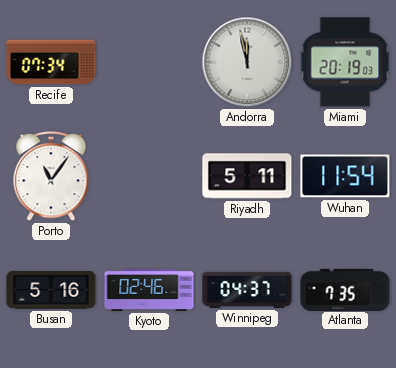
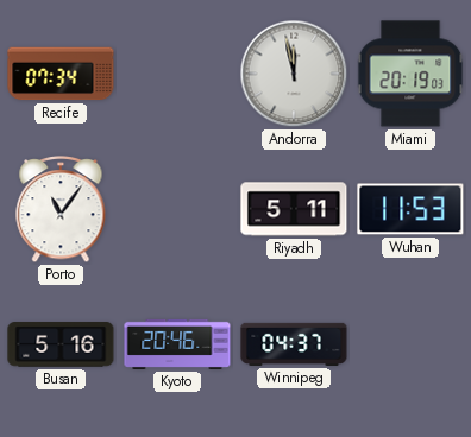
Wuhan: 11:54 -> 11:53
Kyoto: 02:46 -> 20:46
Atlanta: 7:35 -> none
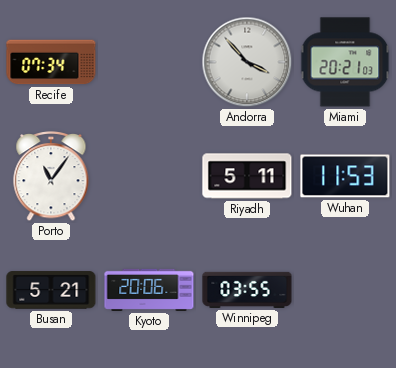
Andorra: 11:58 -> 3:53
Miami: 20:19 -> 20:21
Busan: 5:16 -> 5:21
Kyoto: 20:46 -> 20:06
Winnipeg: 04:37 -> 03:55
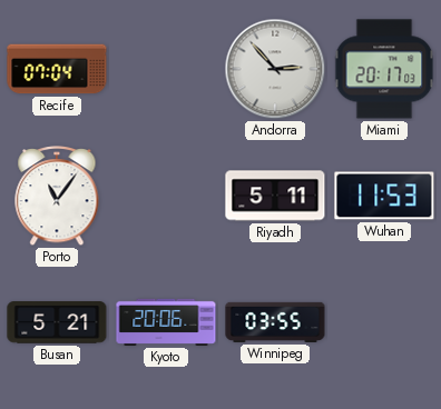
Recife: 07:34 -> 07:04
Andorra: 3:53 -> 2:53
Miami: 20:21 -> 20:17
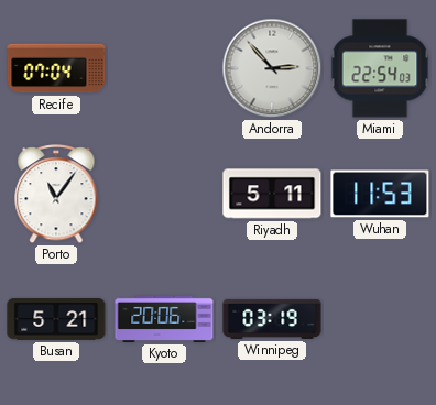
Miami: 20:17 -> 22:54
Winnipeg: 03:55 -> 03:19
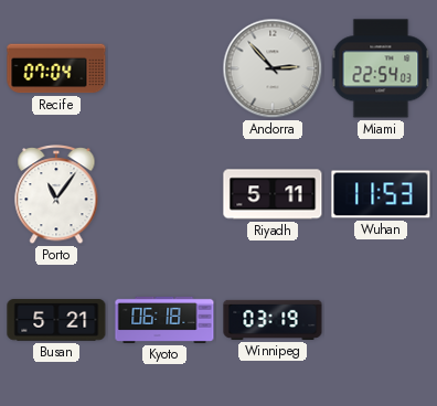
Kyoto: 20:06 -> 06:18
